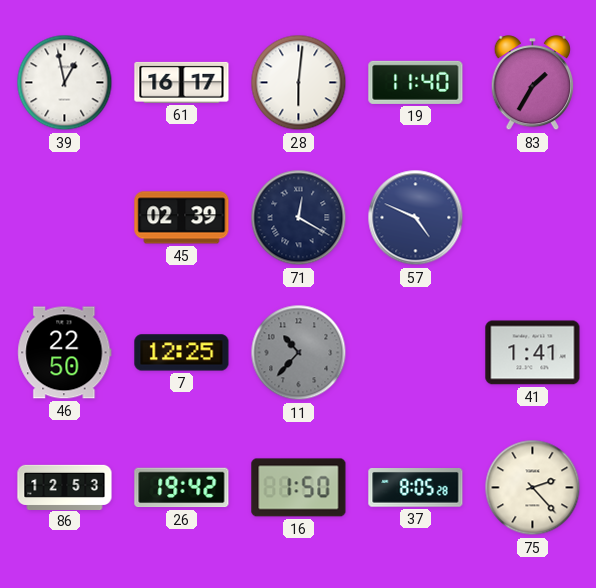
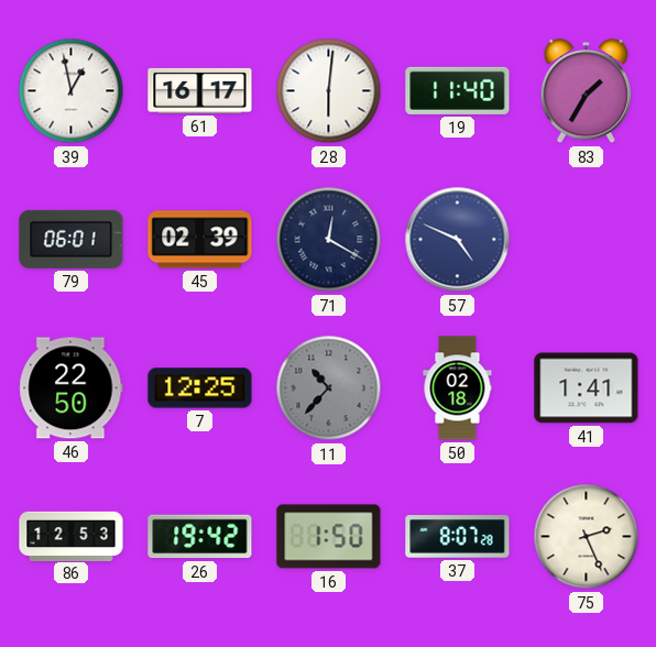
79: none -> 06:01
50: none -> 02:18
37: 8:05 -> 8:07
75: 2:23 -> 2:26
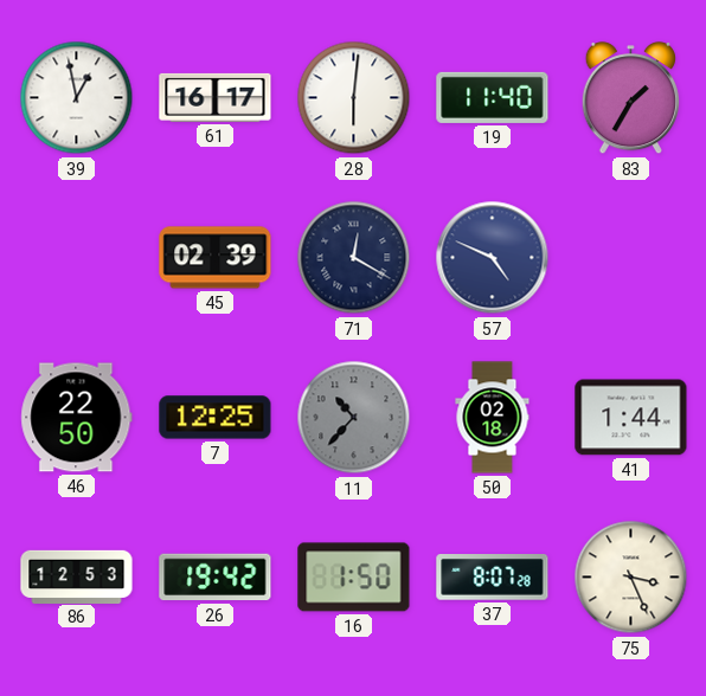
79: 06:01 -> none
41: 1:41 -> 1:44
75: 2:26 -> 3:26
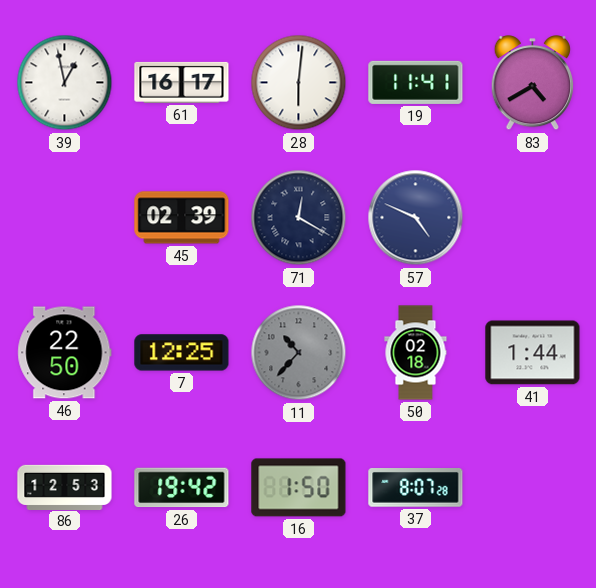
19: 11:40 -> 11:41
83: 1:35 -> 4:40
75: 3:26 -> none
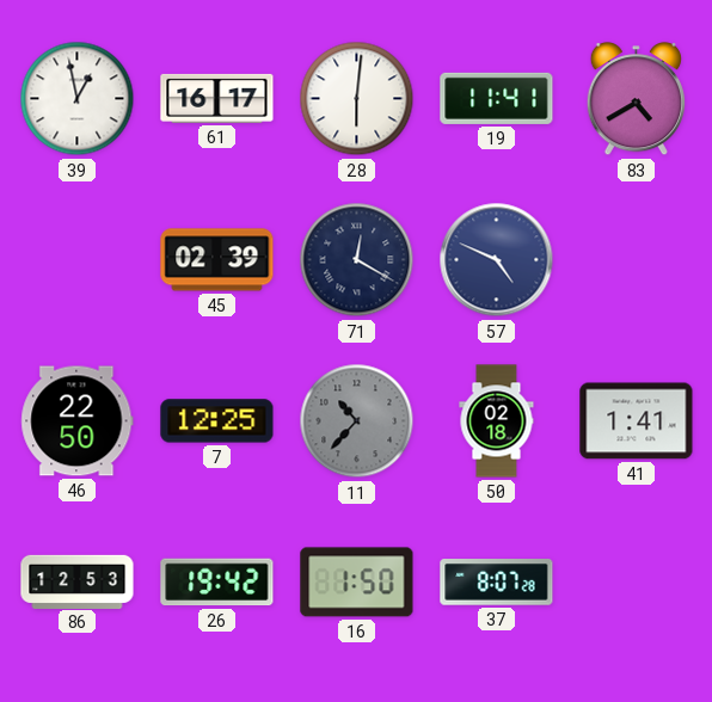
41: 1:44 -> 1:41
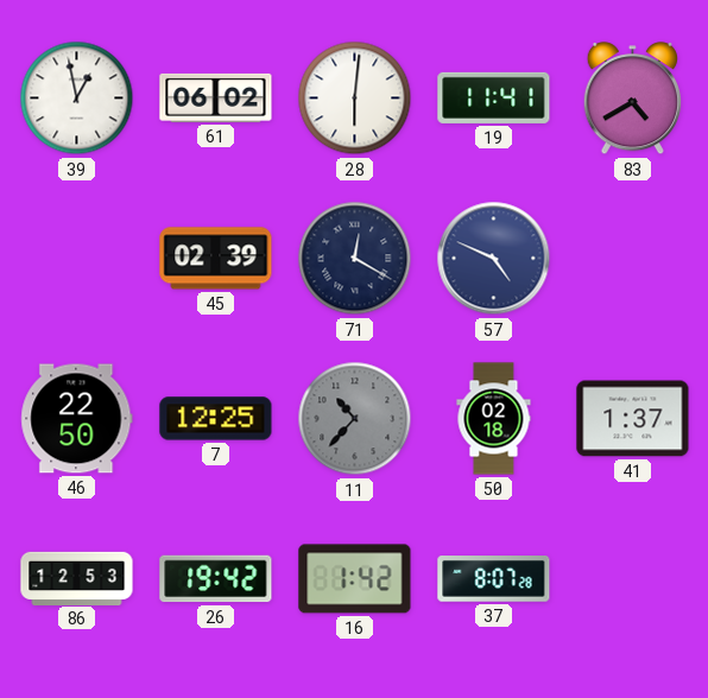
61: 16:17 -> 06:02
41: 1:41 -> 1:37
16: 1:50 -> 1:42
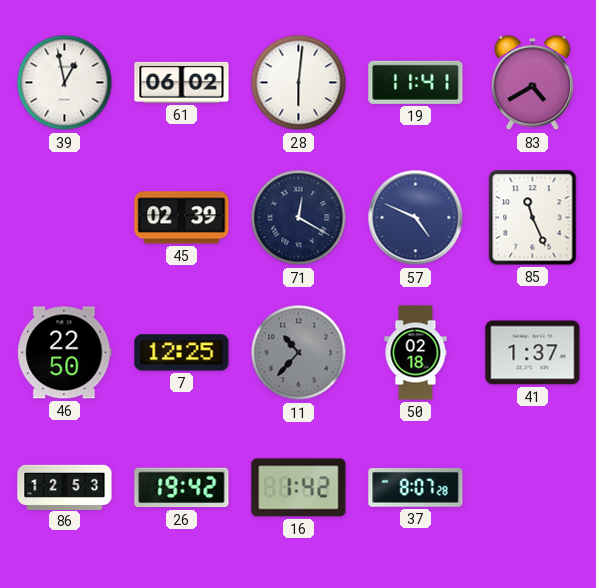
85: none -> 11:26
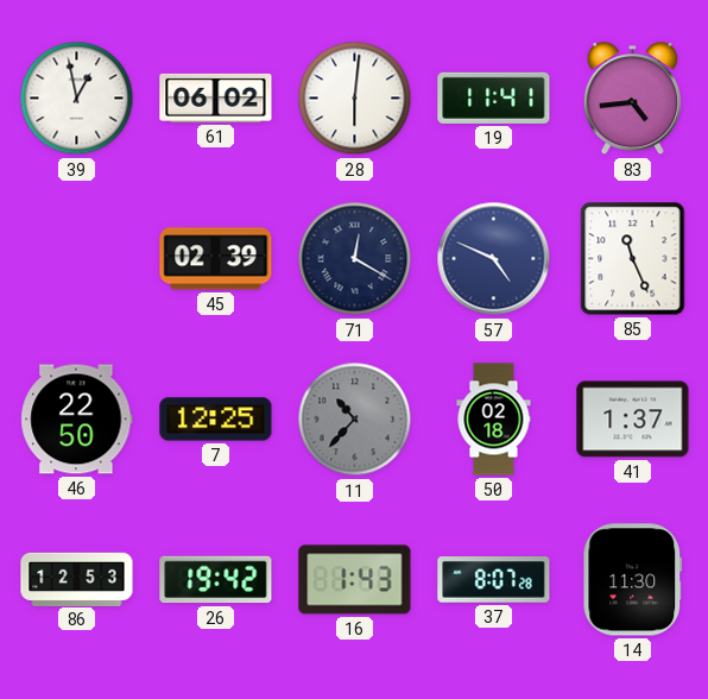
83: 4:40 -> 4:44
16: 1:42 -> 1:43
14: none -> 11:30
